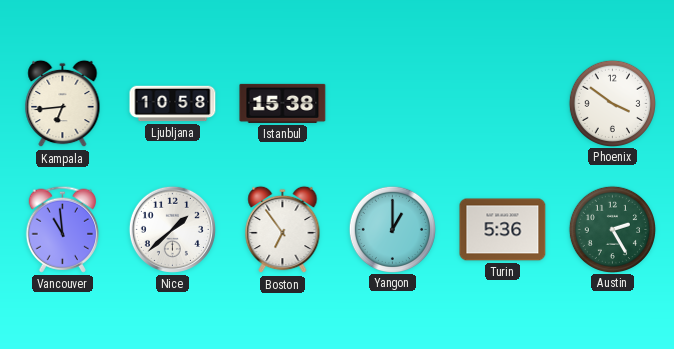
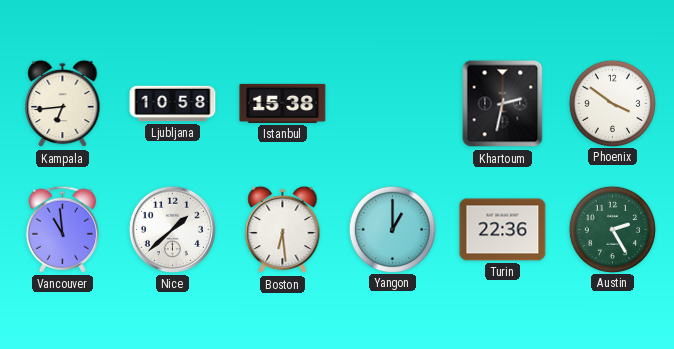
Khartoum: none -> 2:32
Boston: 6:54 -> 6:29
Turin: 5:36 -> 22:36
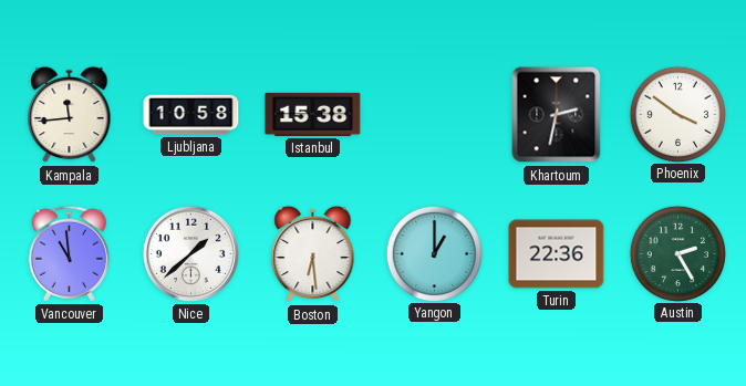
Kampala: 6:44 -> 11:44
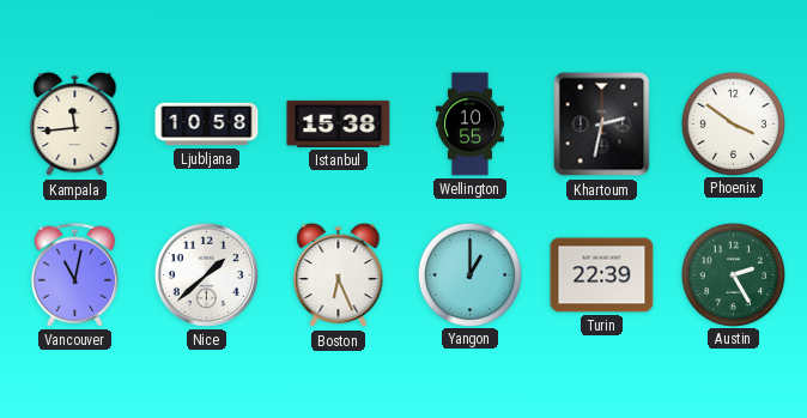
Wellington: none -> 10:55
Vancouver: 10:59 -> 11:02
Boston: 6:29 -> 6:26
Turin: 22:36 -> 22:39
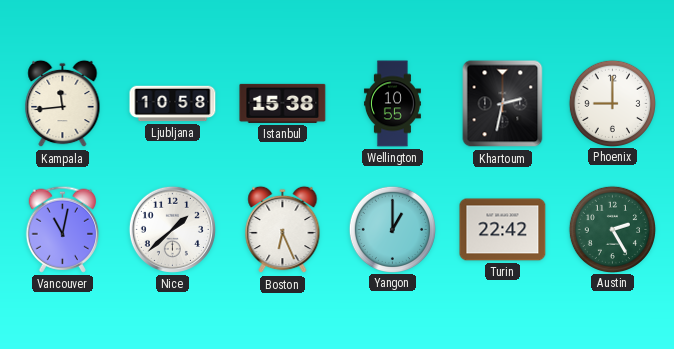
Phoenix: 3:51 -> 9:00
Turin: 22:39 -> 22:42
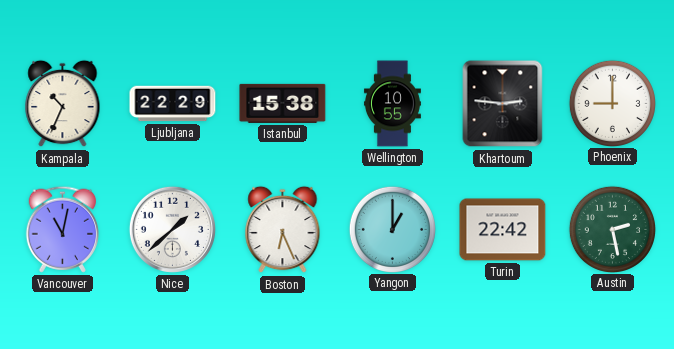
Kampala: 11:44 -> 10:34
Ljubljana: 10:58 -> 22:29
Khartoum: 2:32 -> 2:46
Austin: 2:25 -> 2:28
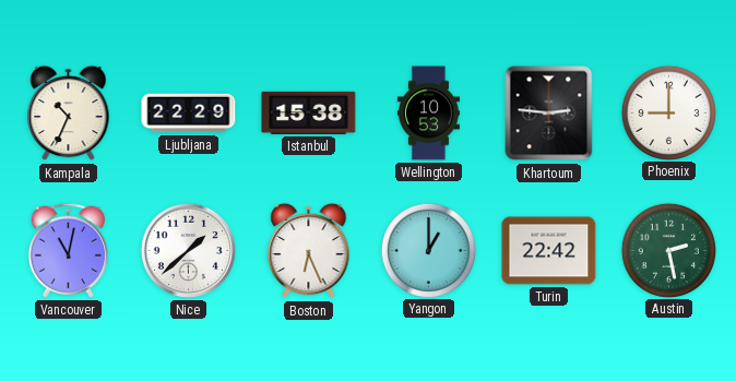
Wellington: 10:55 -> 10:53
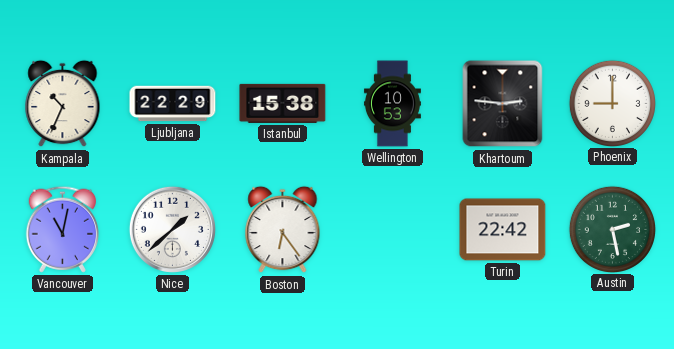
Boston: 6:26 -> 6:24
Yangon: 1:00 -> none
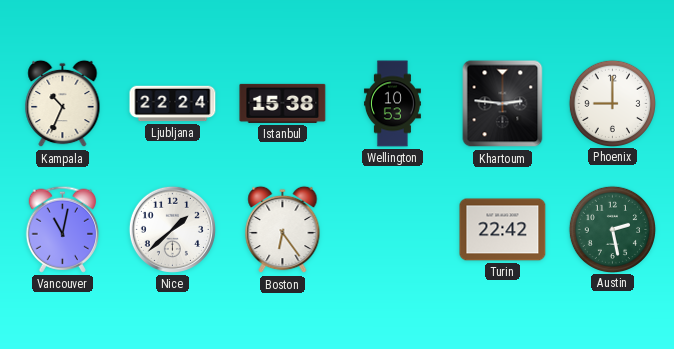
Ljubljana: 22:29 -> 22:24
